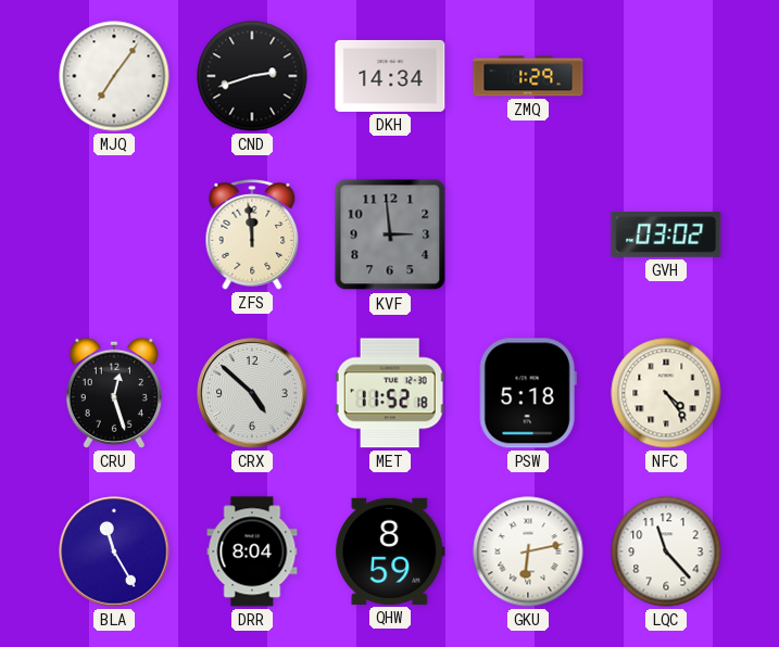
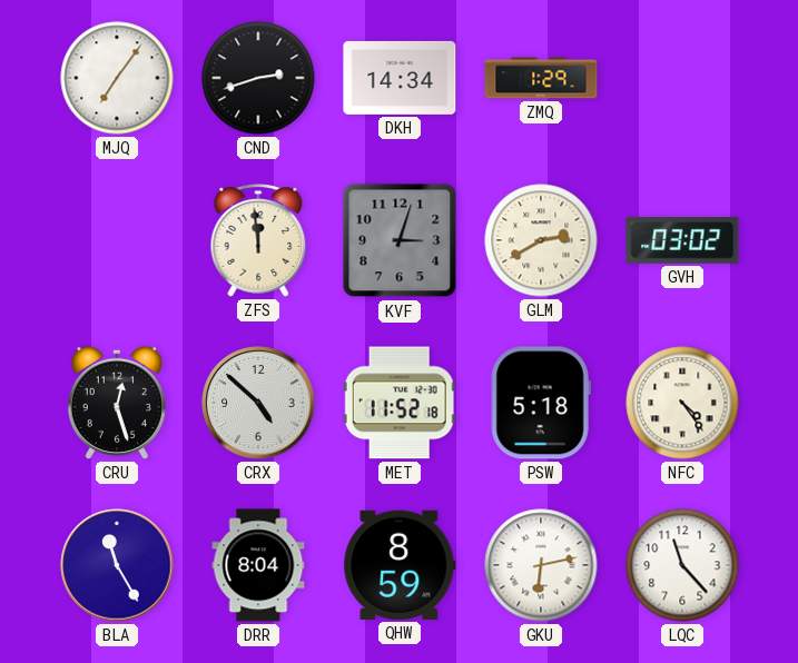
KVF: 2:59 -> 3:03
GLM: none -> 2:40
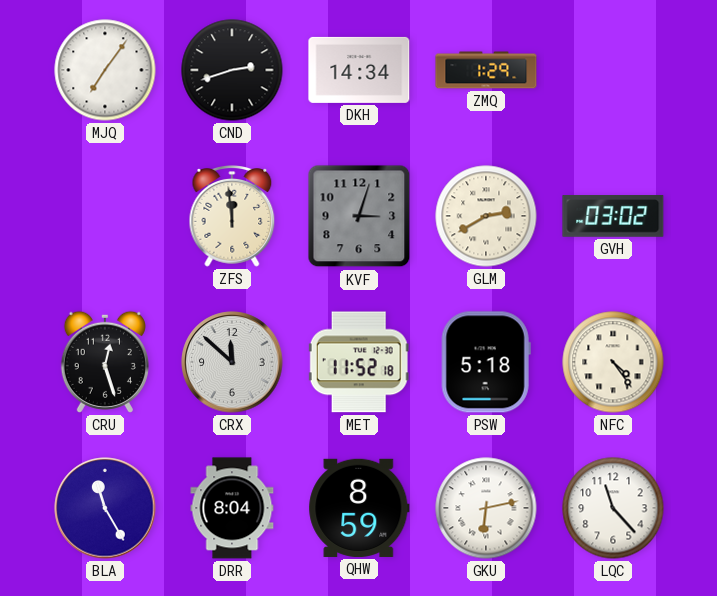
CRX: 4:52 -> 11:52
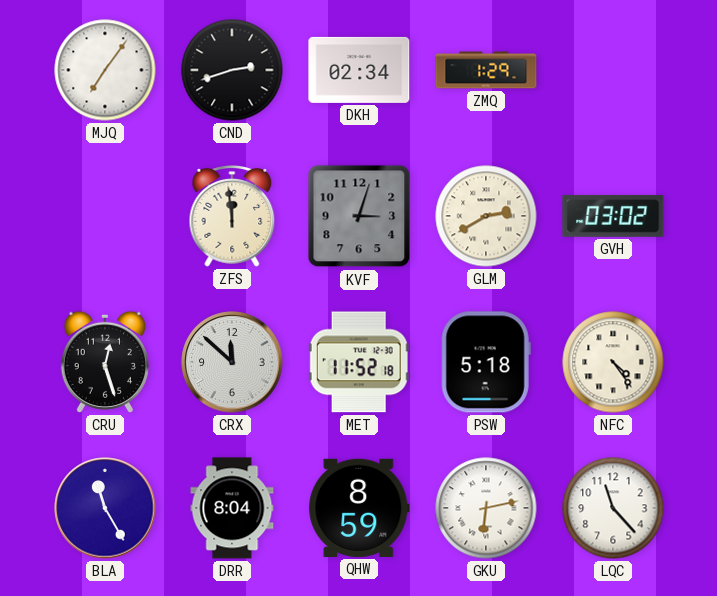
DKH: 14:34 -> 02:34
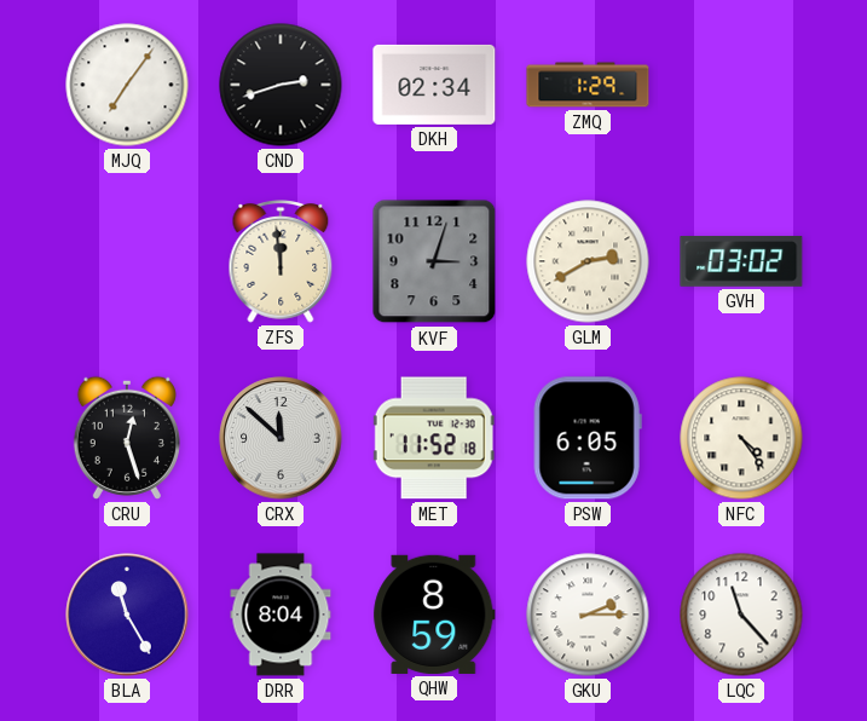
PSW: 5:18 -> 6:05
GKU: 6:13 -> 2:15
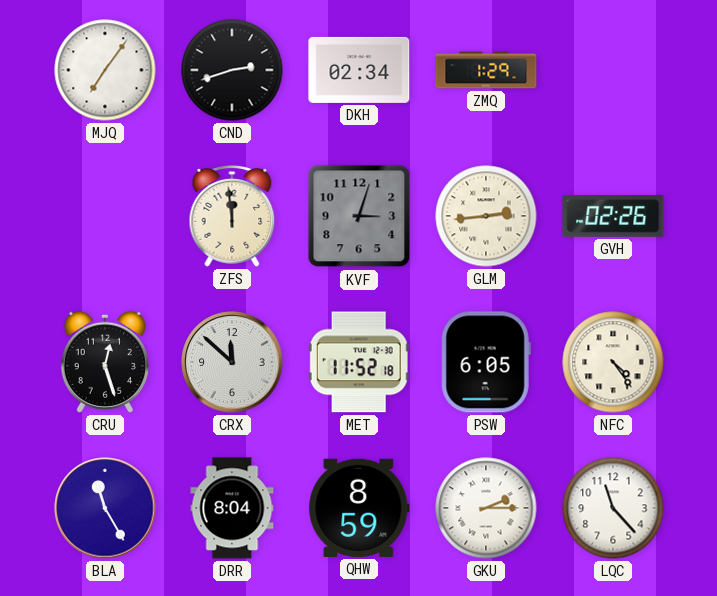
GLM: 2:40 -> 2:44
GVH: 03:02 -> 02:26
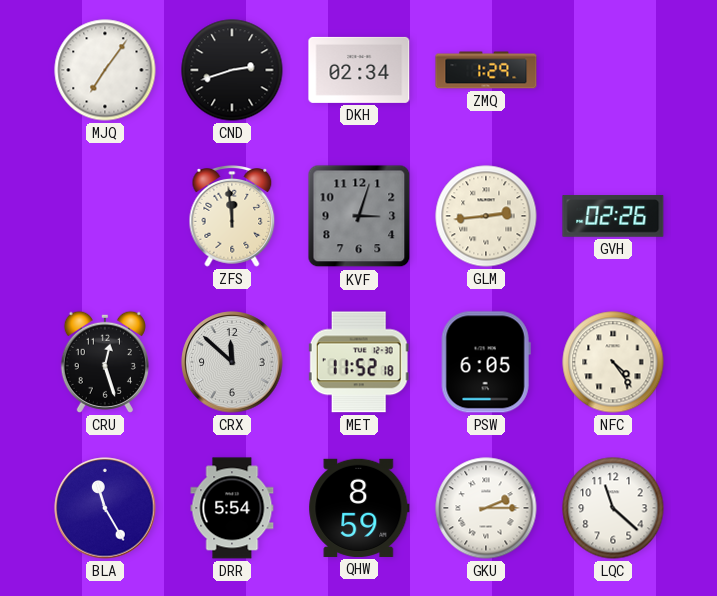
DRR: 8:04 -> 5:54
LQC: 11:23 -> 11:22
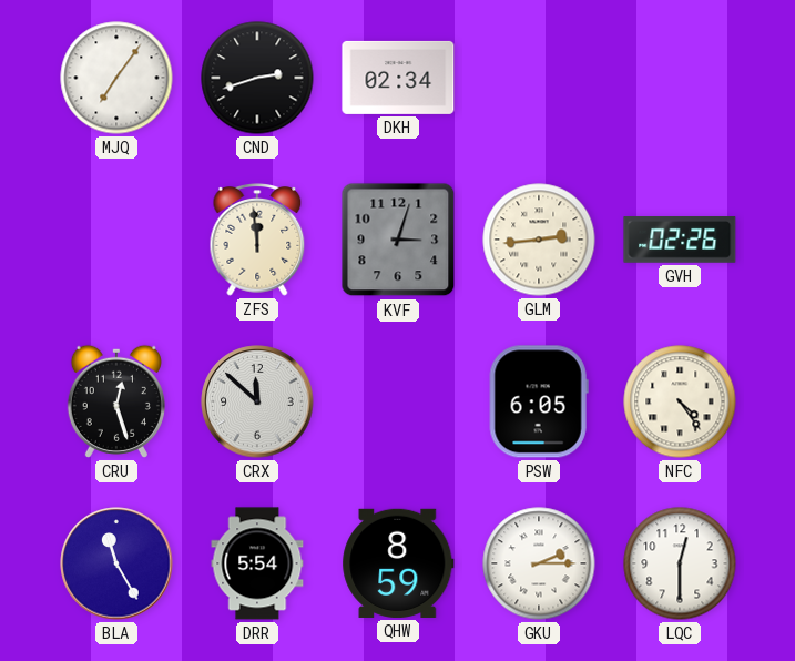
ZMQ: 1:29 -> none
MET: 11:52 -> none
LQC: 11:22 -> 12:30
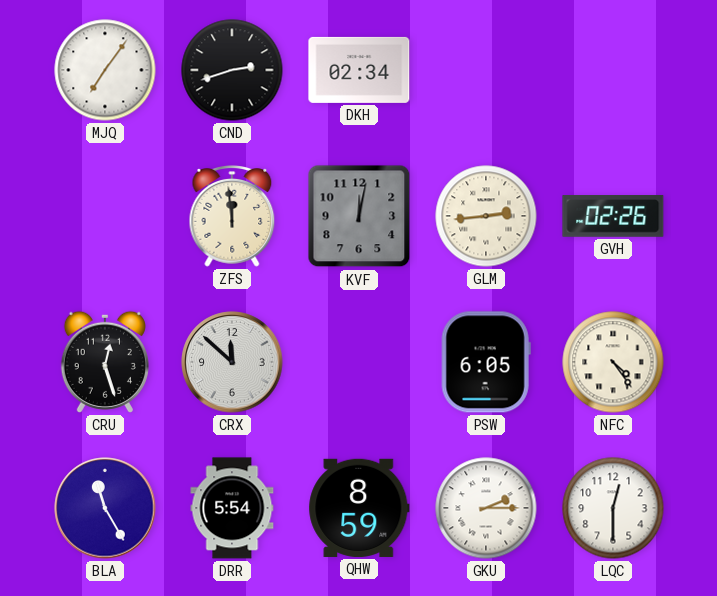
KVF: 3:03 -> 12:02
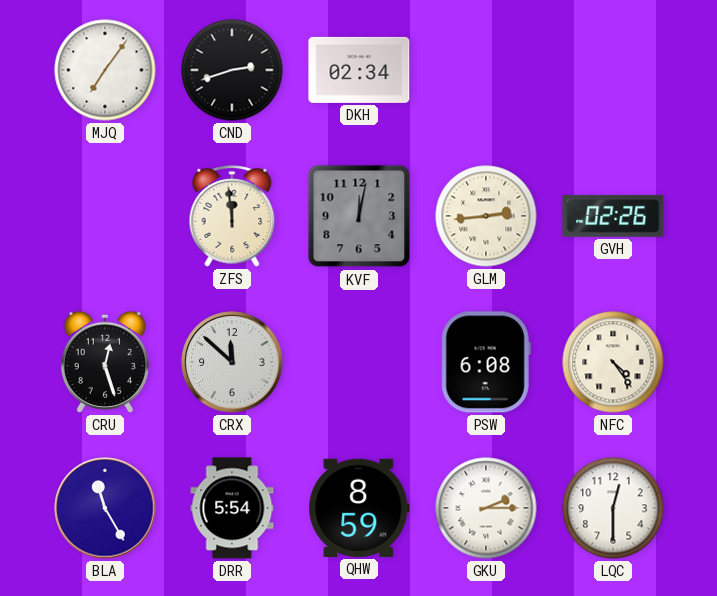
PSW: 6:05 -> 6:08
